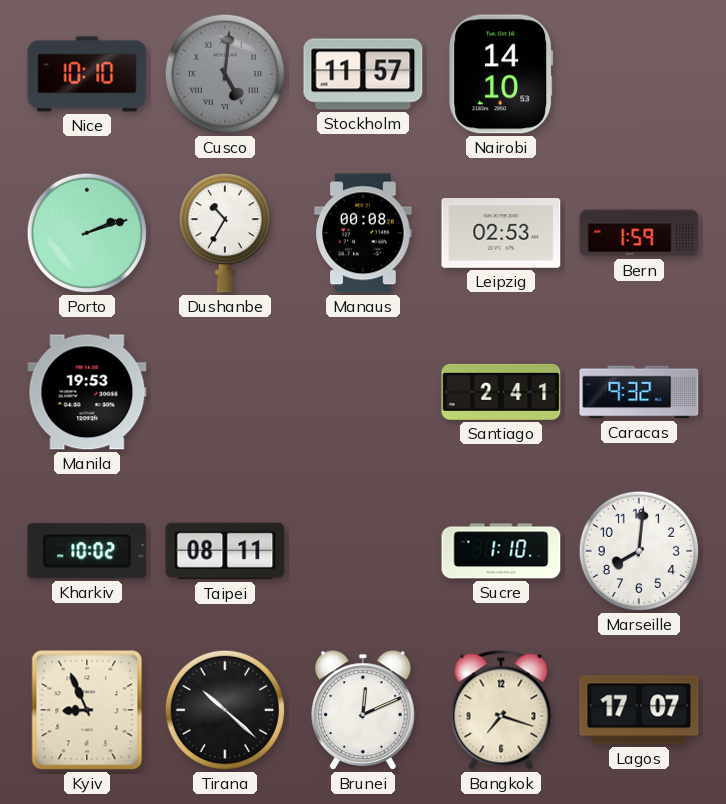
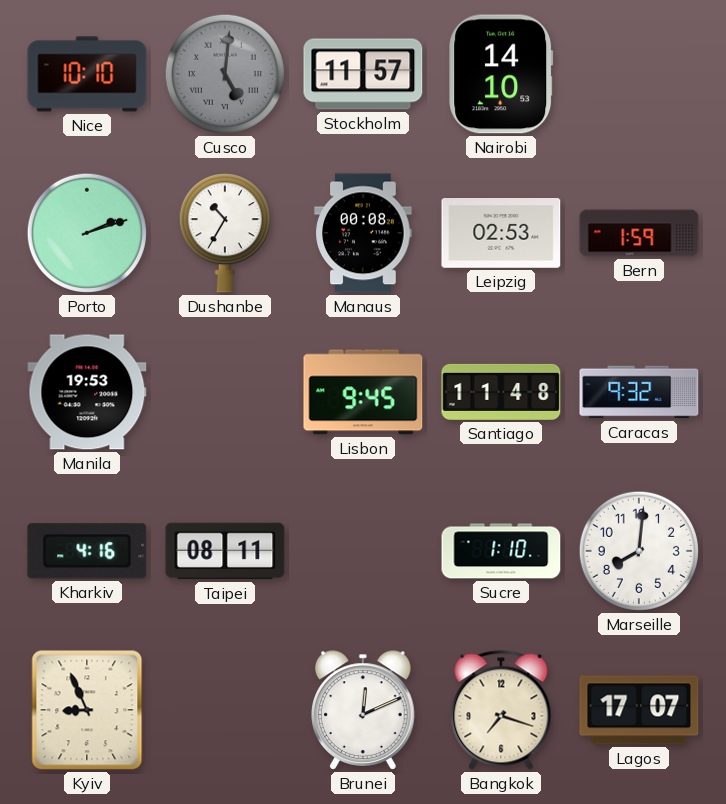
Lisbon: none -> 9:45
Santiago: 2:41 -> 11:48
Kharkiv: 10:02 -> 4:16
Tirana: 10:22 -> none
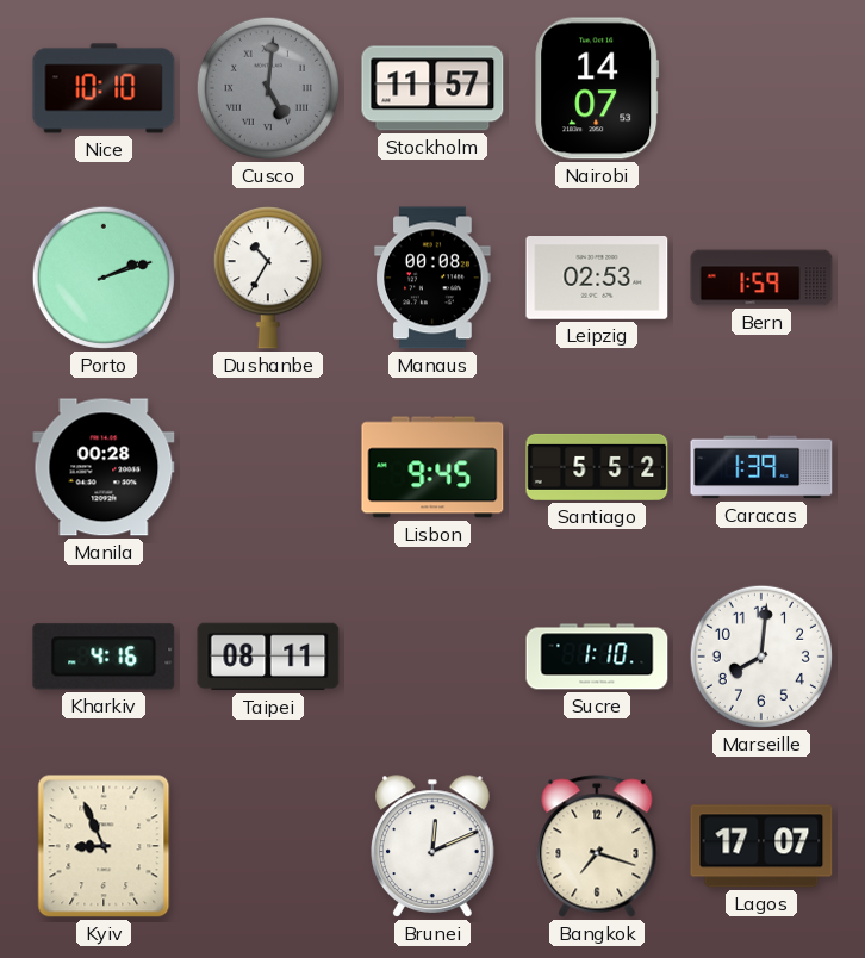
Nairobi: 14:10 -> 14:07
Manila: 19:53 -> 00:28
Santiago: 11:48 -> 5:52
Caracas: 9:32 -> 1:39
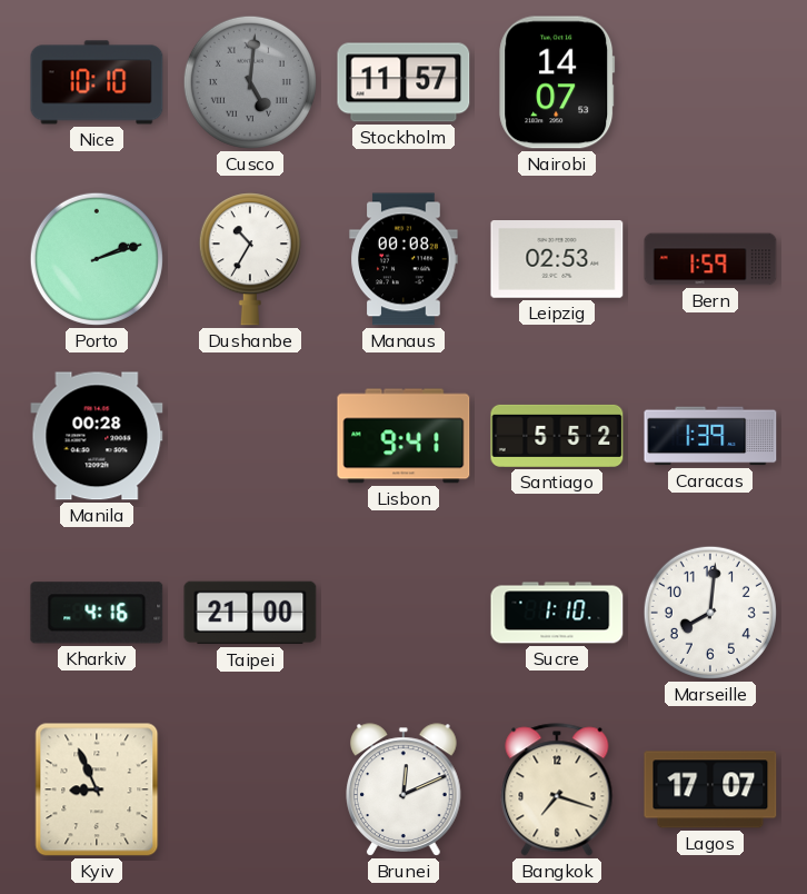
Lisbon: 9:45 -> 9:41
Taipei: 08:11 -> 21:00
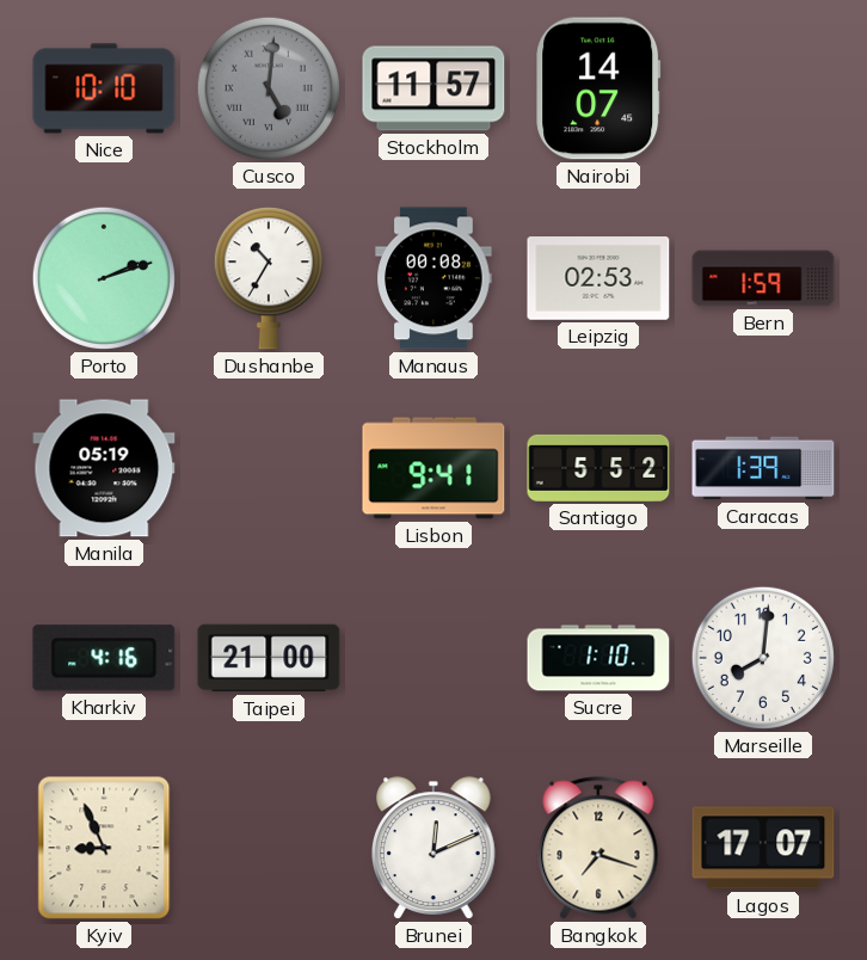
Nairobi: 14:07:53 -> 14:07:45
Manila: 00:28 -> 05:19
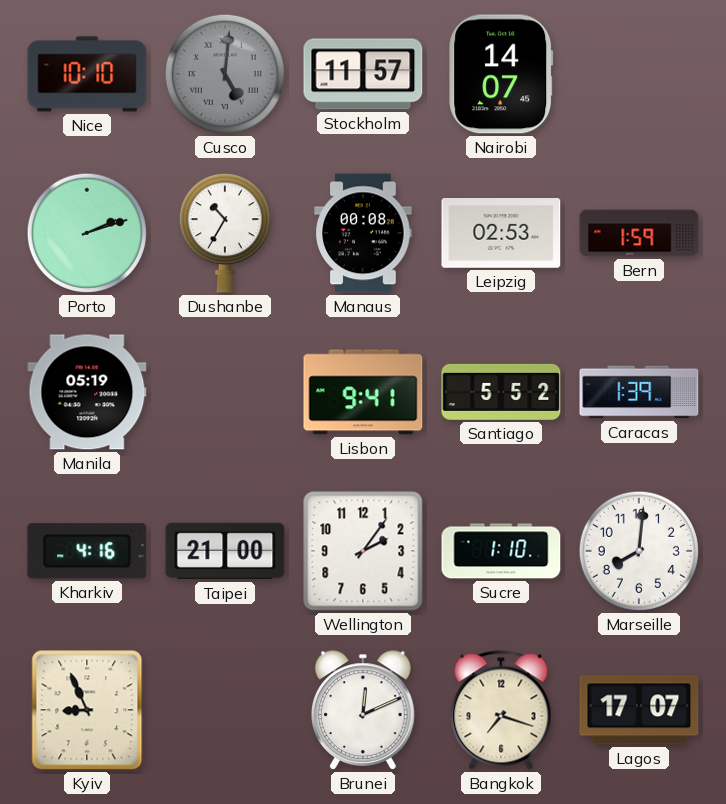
Wellington: none -> 2:06
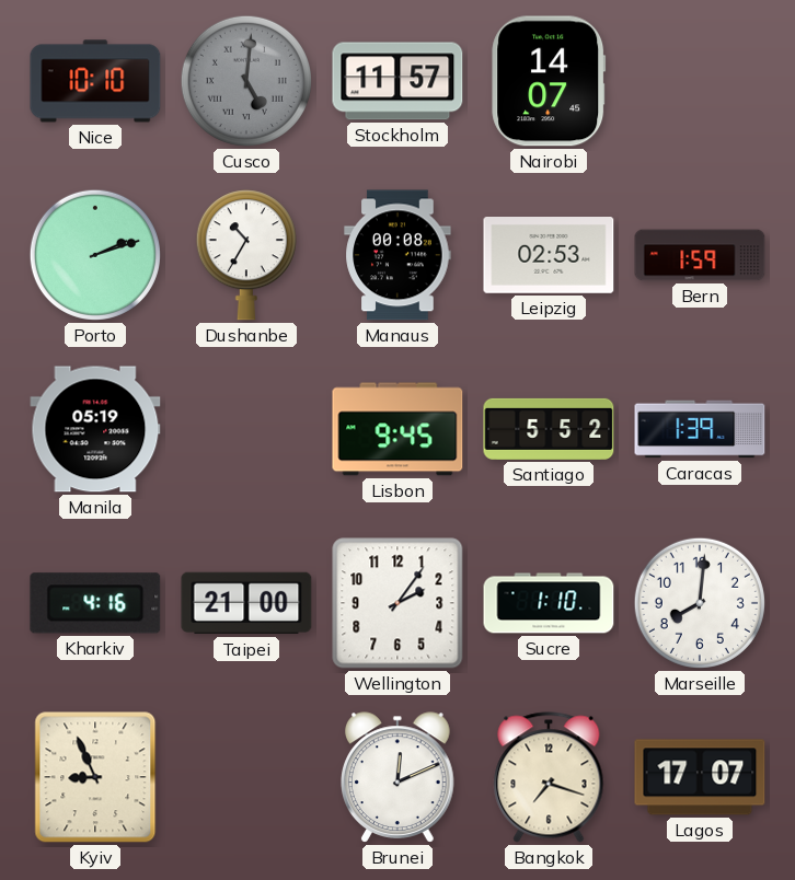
Lisbon: 9:41 -> 9:45
